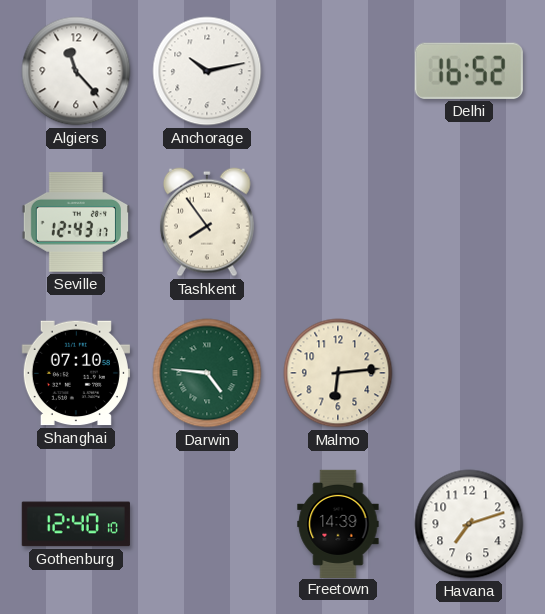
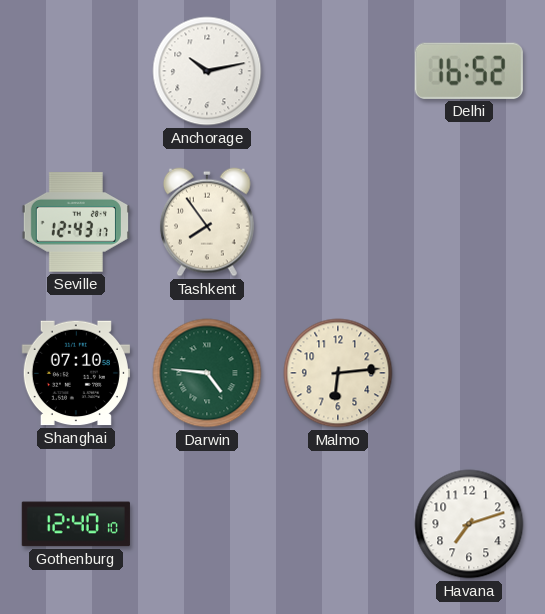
Algiers: 11:23 -> none
Freetown: 14:39 -> none
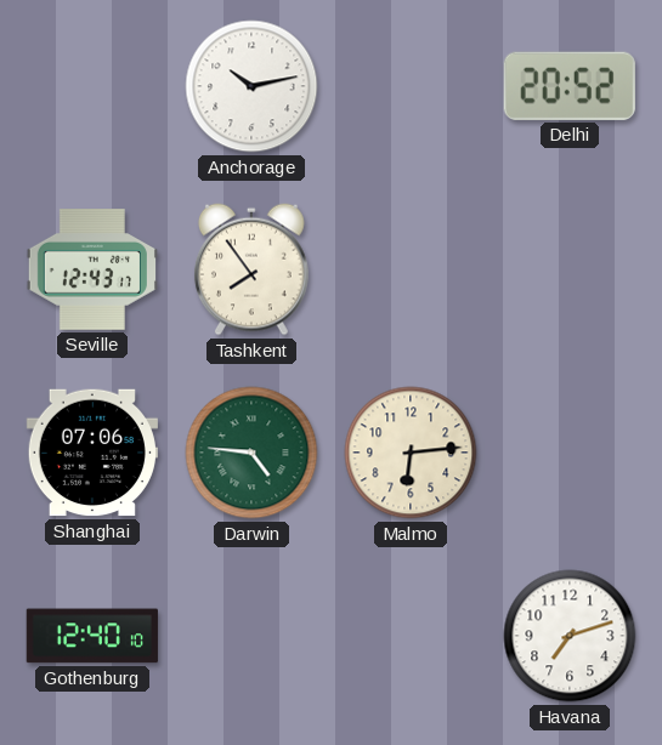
Delhi: 16:52 -> 20:52
Shanghai: 07:10 -> 07:06
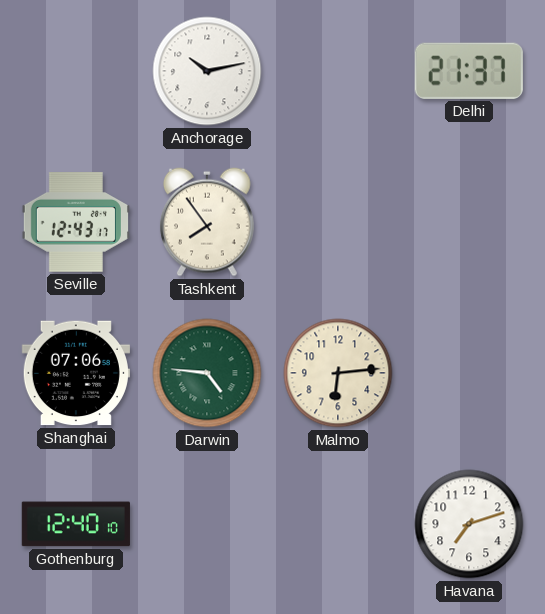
Delhi: 20:52 -> 21:37
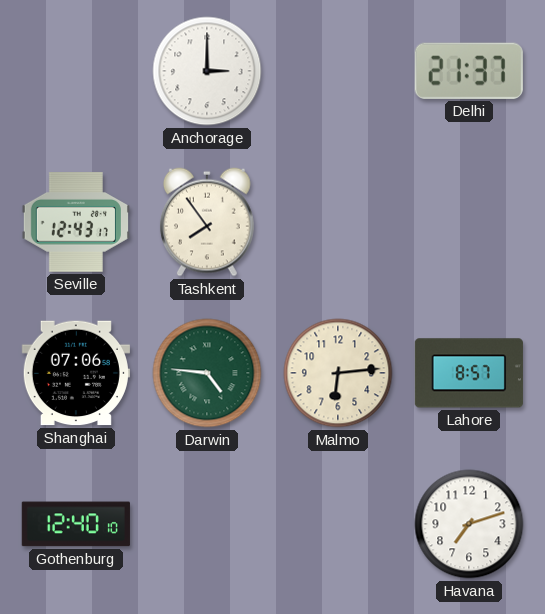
Anchorage: 10:13 -> 3:00
Lahore: none -> 8:57
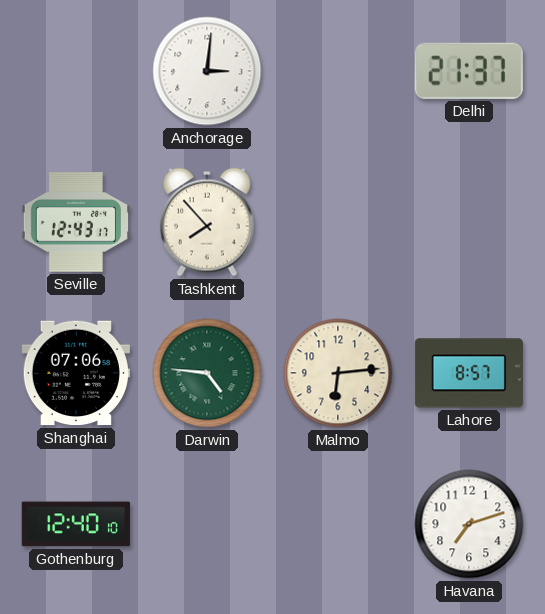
Anchorage: 3:00 -> 3:01
Tashkent: 7:54 -> 7:53
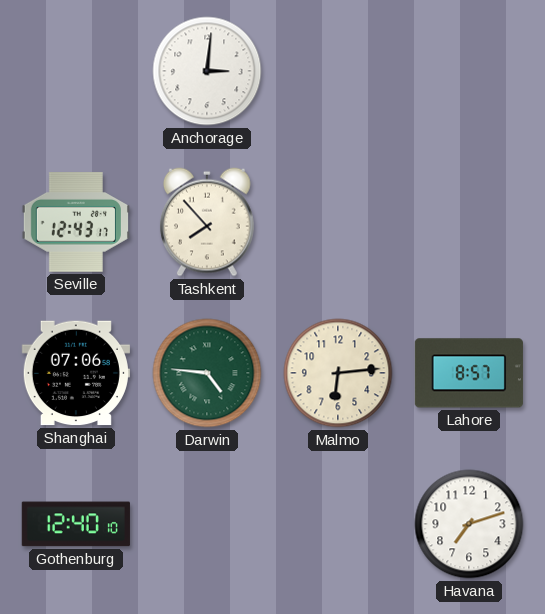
Delhi: 21:37 -> none
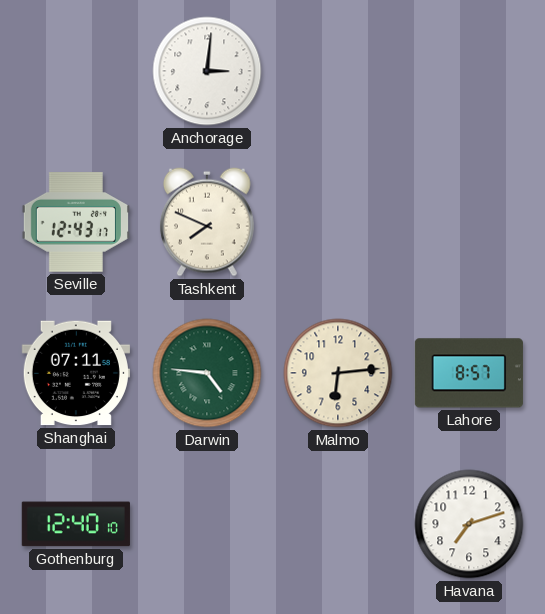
Tashkent: 7:53 -> 7:49
Shanghai: 07:06 -> 07:11
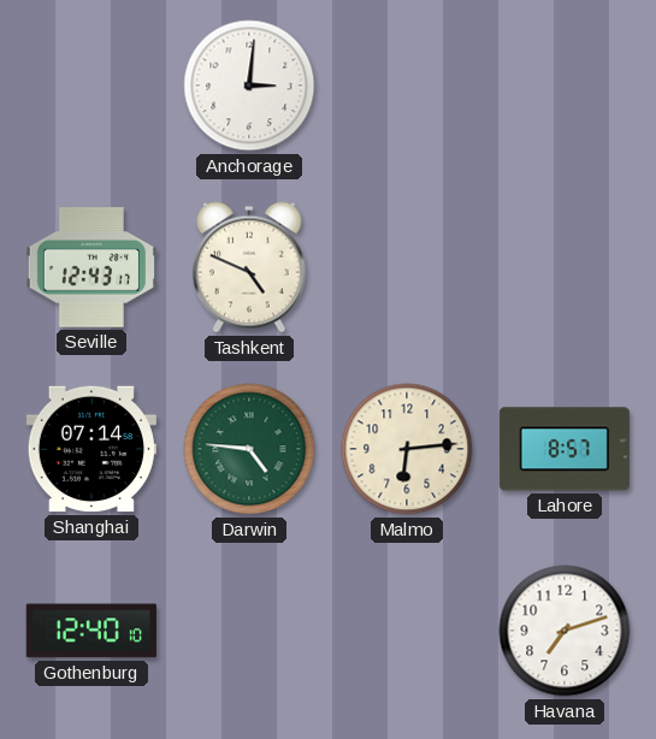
Tashkent: 7:49 -> 4:49
Shanghai: 07:11 -> 07:14
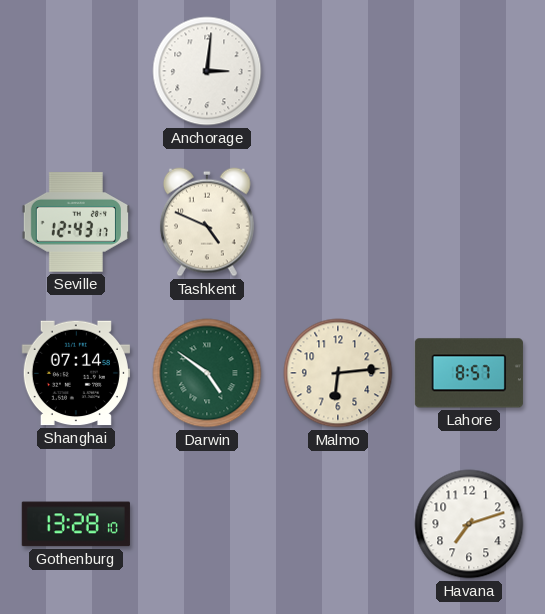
Darwin: 4:46 -> 4:51
Gothenburg: 12:40 -> 13:28
